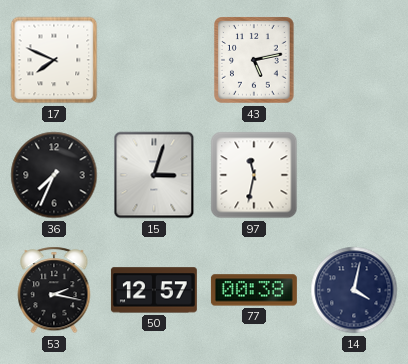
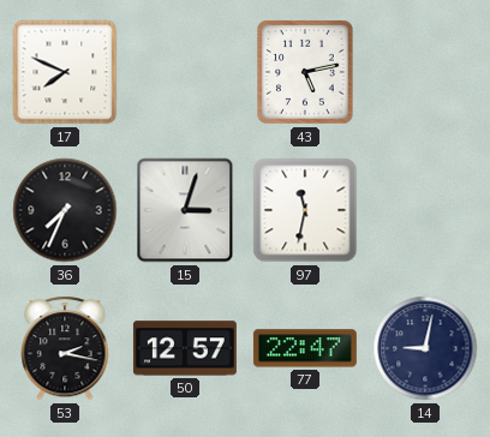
77: 00:38 -> 22:47
14: 4:02 -> 9:02
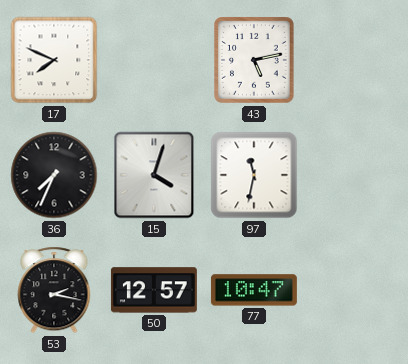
15: 3:03 -> 4:03
77: 22:47 -> 10:47
14: 9:02 -> none
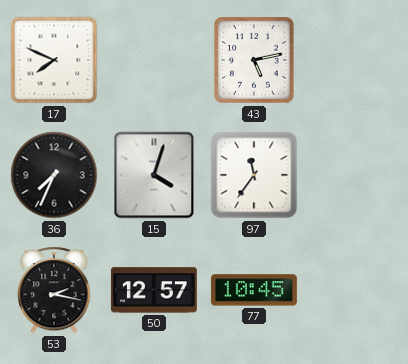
97: 11:32 -> 11:36
77: 10:47 -> 10:45
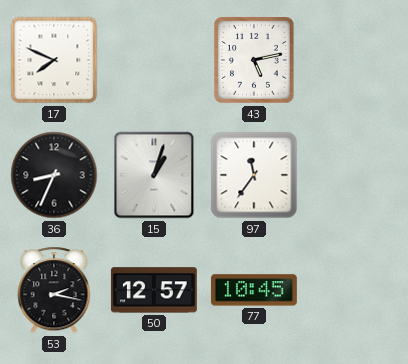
36: 7:34 -> 8:34
15: 4:03 -> 1:03
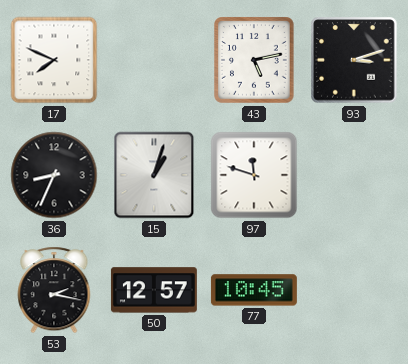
93: none -> 3:12
97: 11:36 -> 11:48
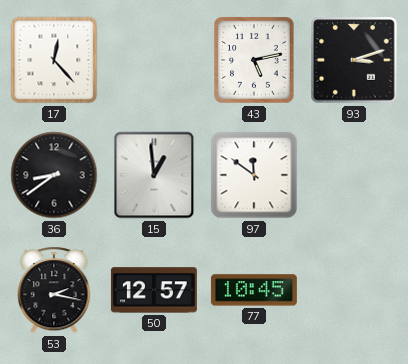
17: 7:49 -> 12:23
36: 8:34 -> 8:39
15: 1:03 -> 12:59
97: 11:48 -> 11:51
